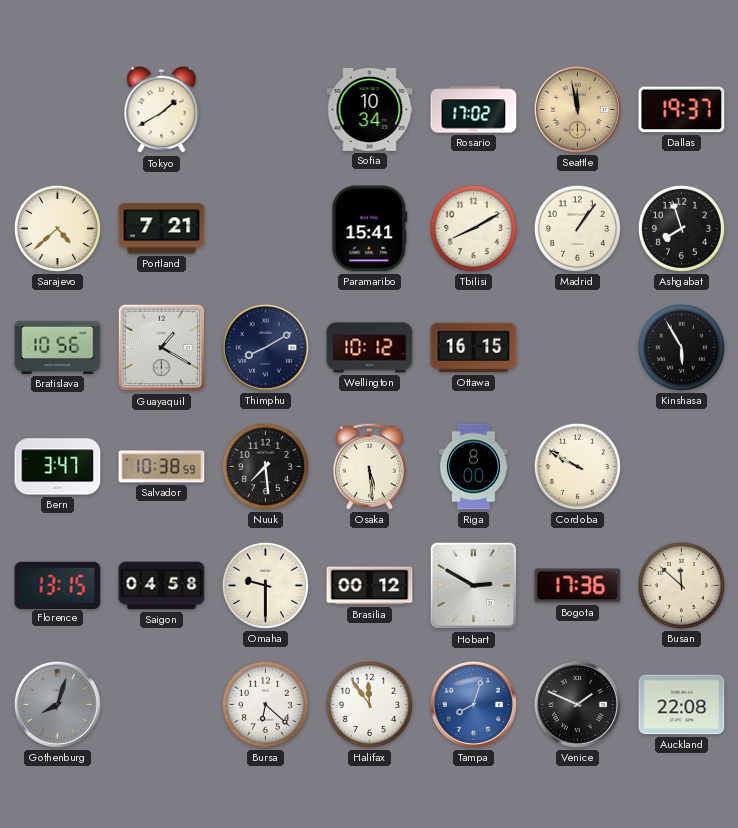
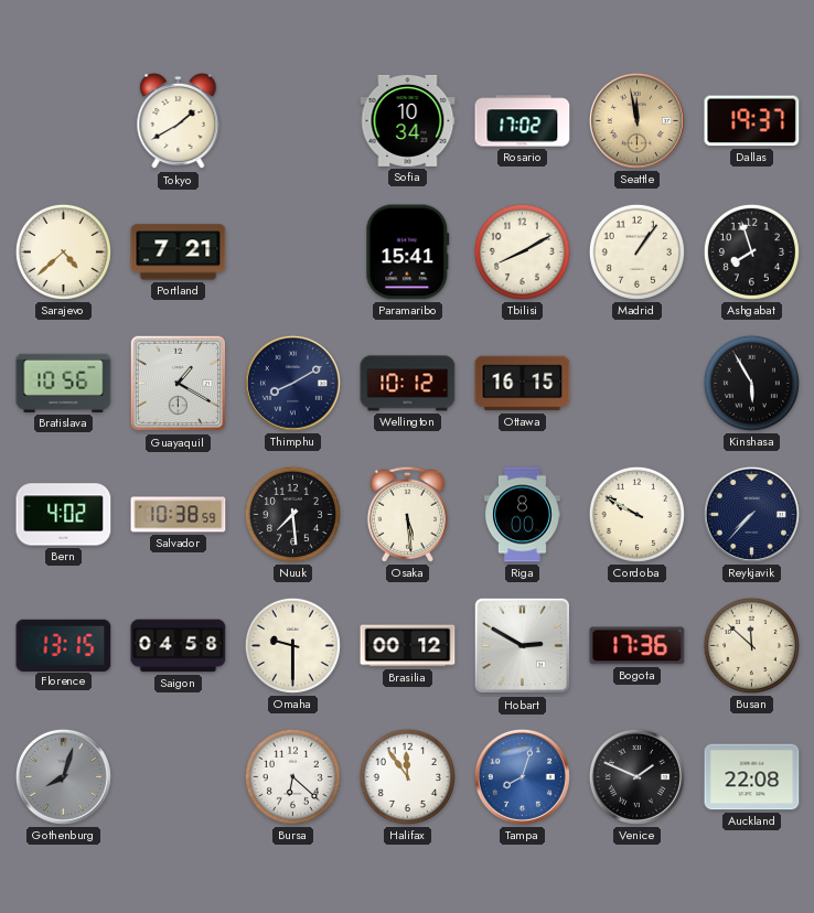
Bern: 3:47 -> 4:02
Reykjavik: none -> 7:37
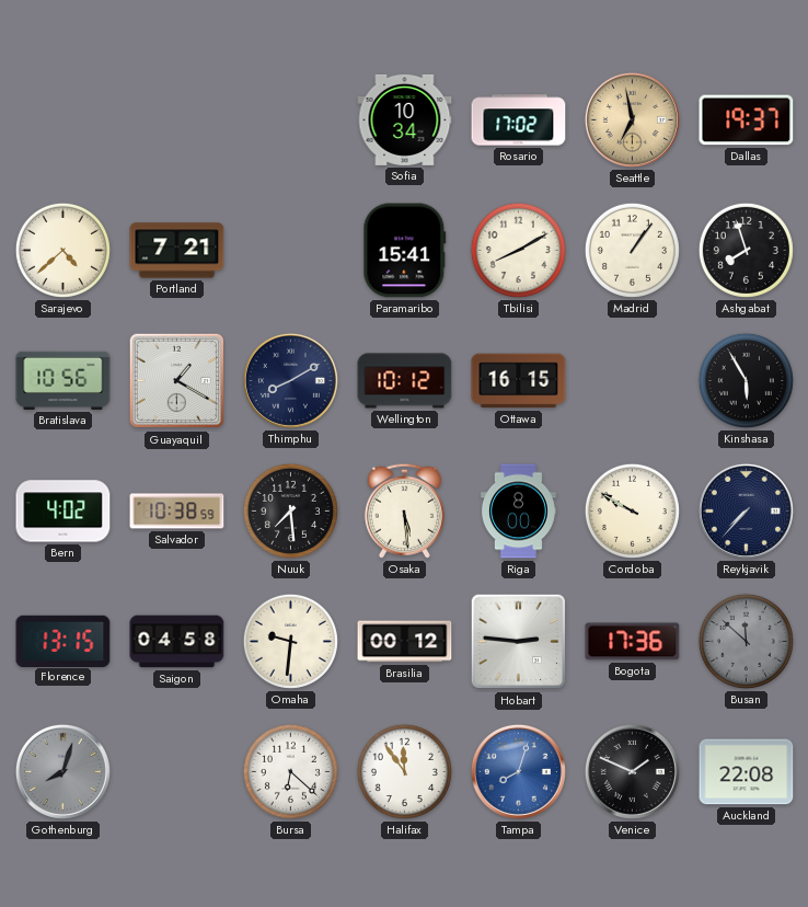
Tokyo: 1:40 -> none
Seattle: 11:58 -> 6:58
Omaha: 9:30 -> 9:31
Hobart: 2:50 -> 2:46
Busan dial: cream -> grey
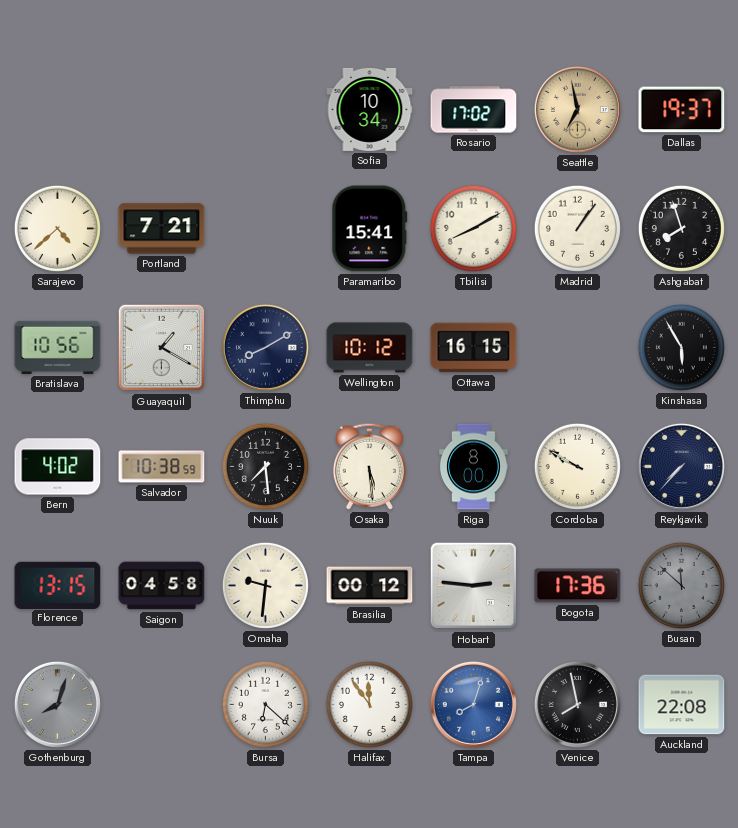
Venice: 1:49 -> 7:58
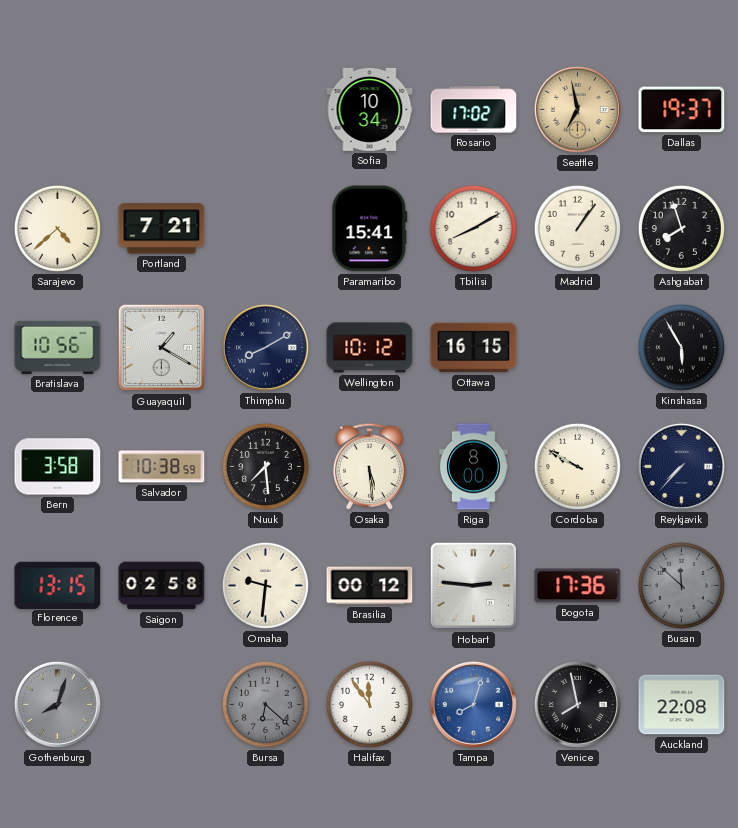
Bern: 4:02 -> 3:58
Saigon: 04:58 -> 02:58
Bursa dial: white -> grey
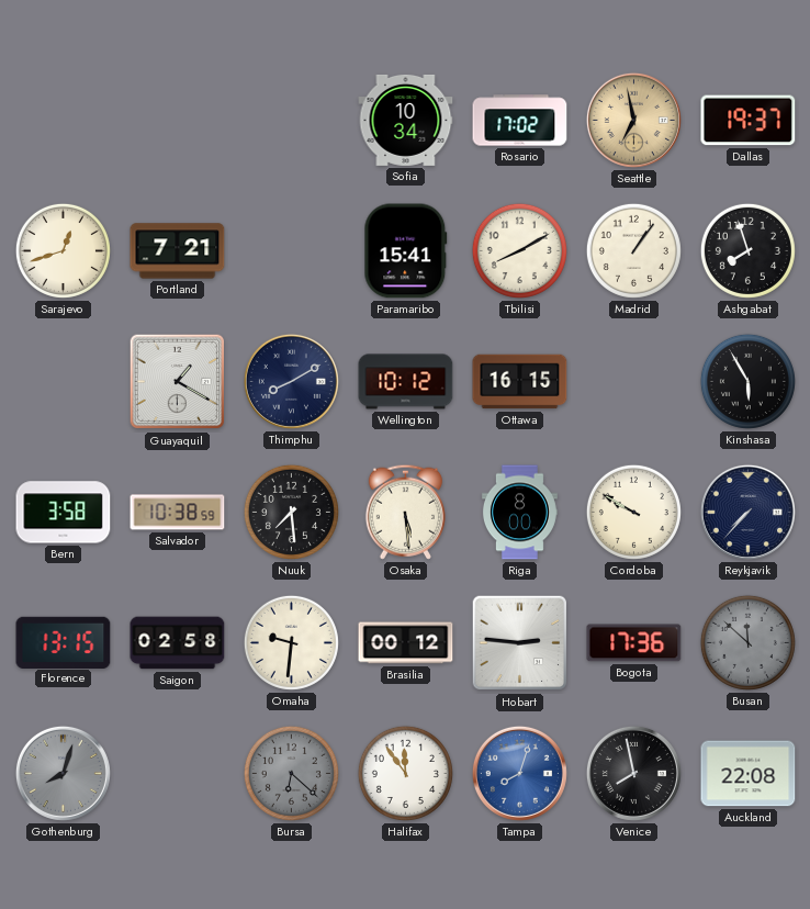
Sarajevo: 4:38 -> 12:42
Bratislava: 10:56 -> none
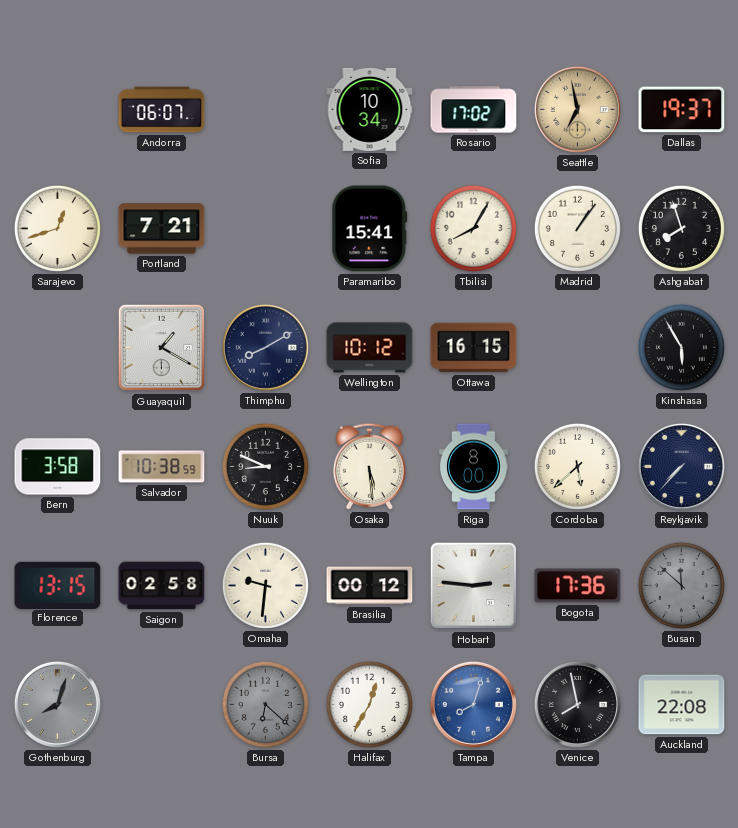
Andorra: none -> 06:07
Tbilisi: 8:10 -> 8:05
Nuuk: 7:29 -> 8:49
Cordoba: 9:50 -> 5:38
Halifax: 11:54 -> 12:35
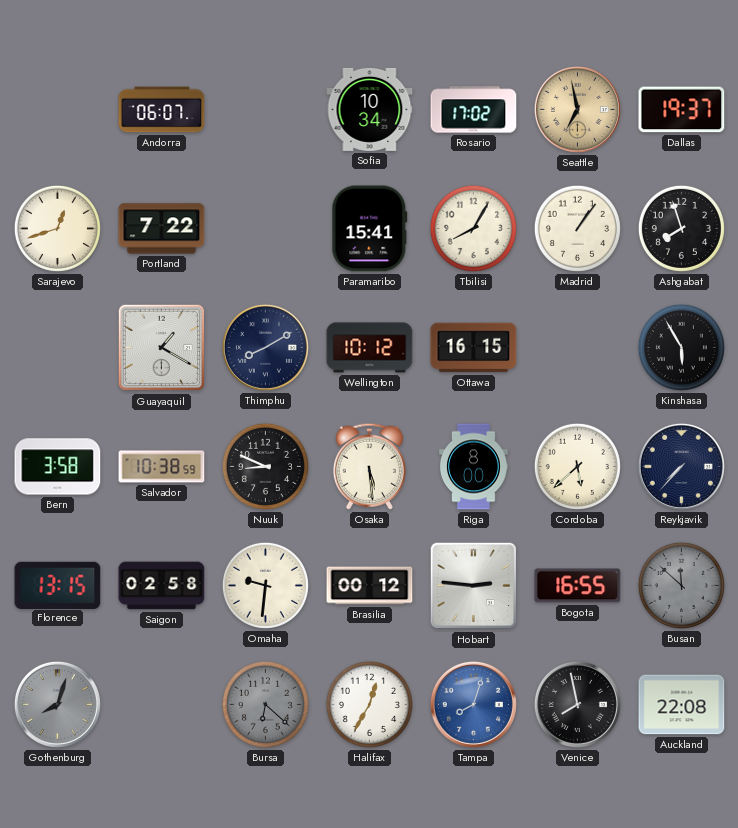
Portland: 7:21 -> 7:22
Bogota: 17:36 -> 16:55
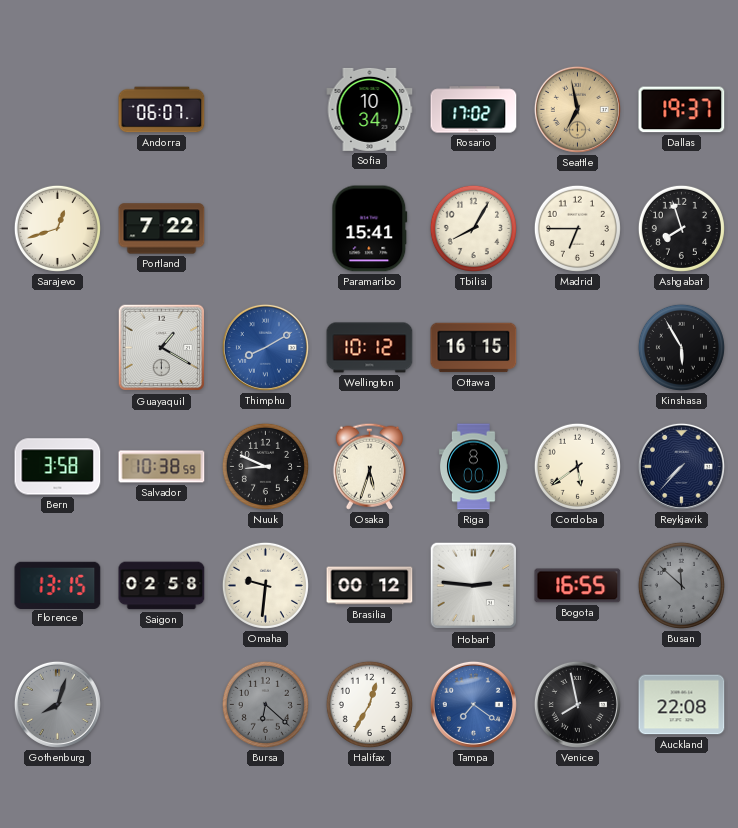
Madrid: 1:06 -> 6:45
Thimphu dial: navy -> blue
Osaka: 5:29 -> 5:33
Cordoba: 5:38 -> 5:39
Tampa: 8:03 -> 7:21
